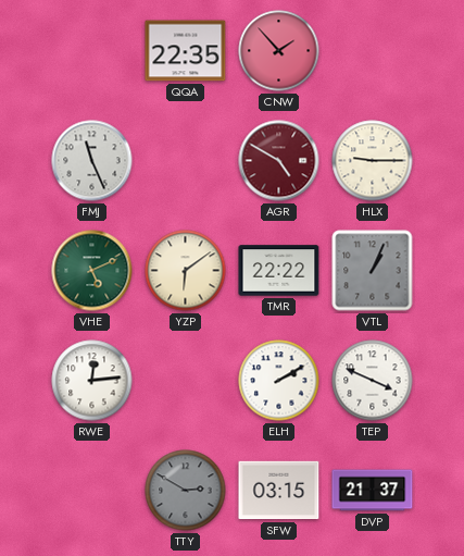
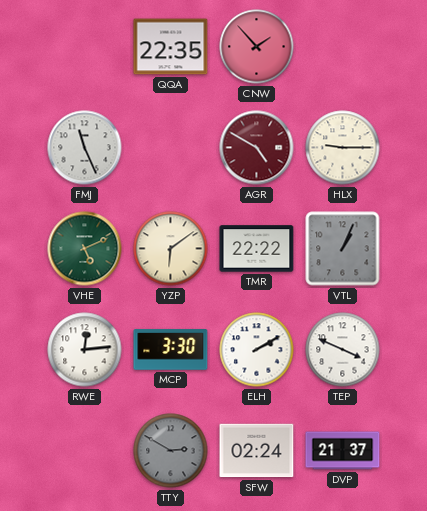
MCP: none -> 3:30
SFW: 03:15 -> 02:24
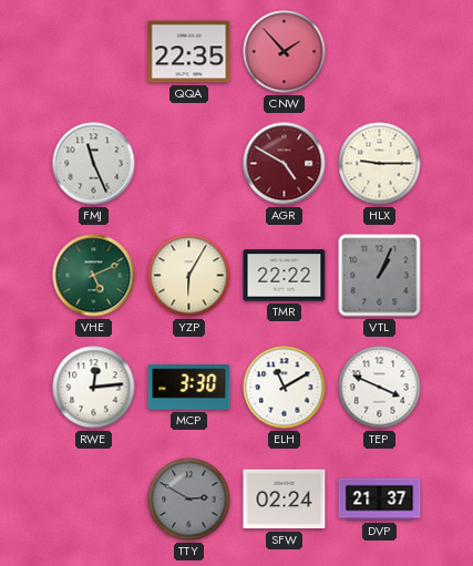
YZP: 6:09 -> 6:05
ELH: 2:10 -> 11:10
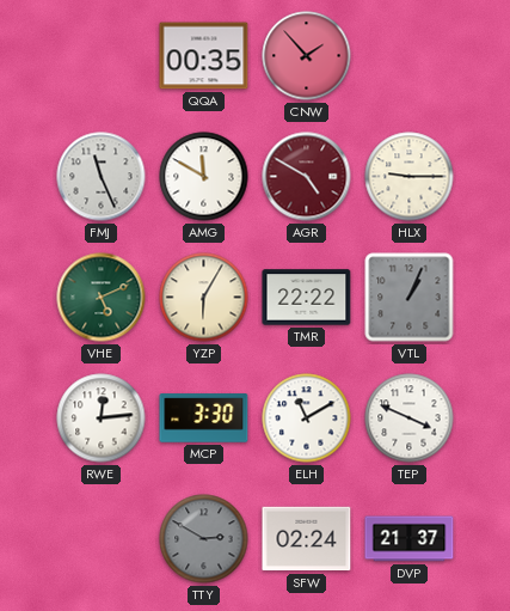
QQA: 22:35 -> 00:35
AMG: none -> 11:50
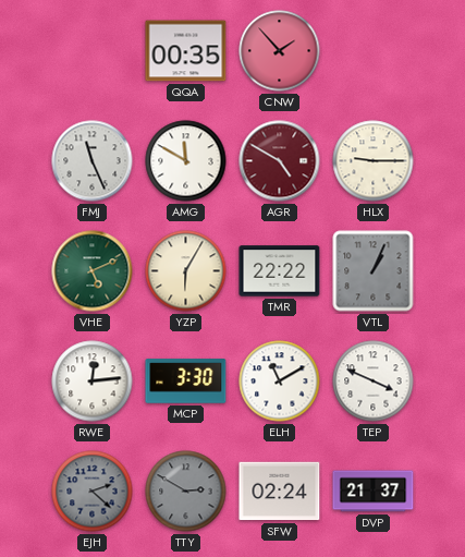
EJH: none -> 2:22
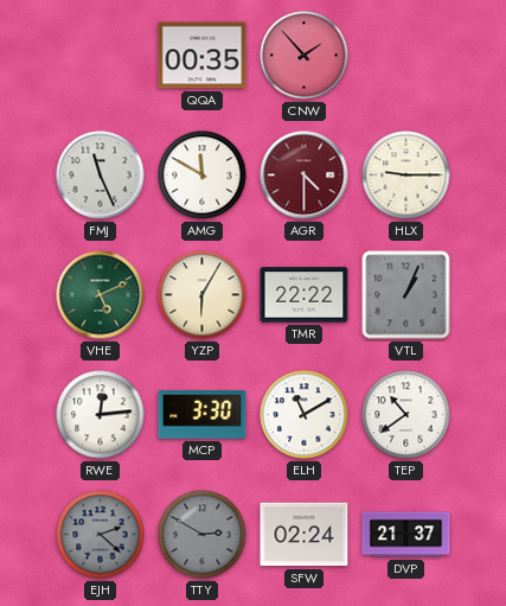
AGR: 4:50 -> 4:30
TEP: 3:49 -> 10:39
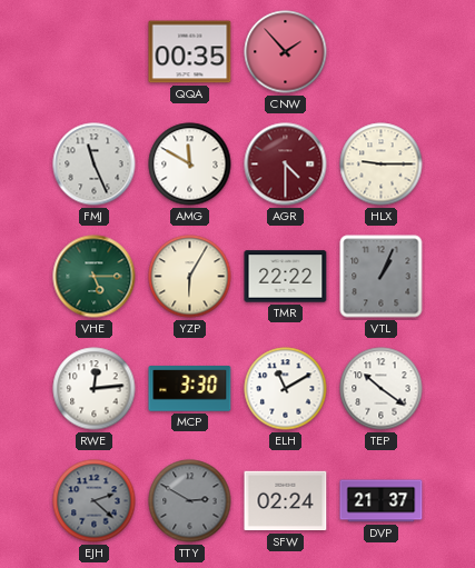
VHE: 5:11 -> 5:15
TEP: 10:39 -> 10:21
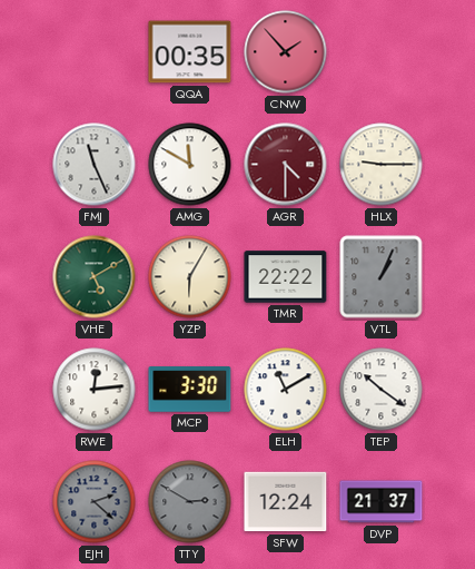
VHE: 5:15 -> 5:10
SFW: 02:24 -> 12:24
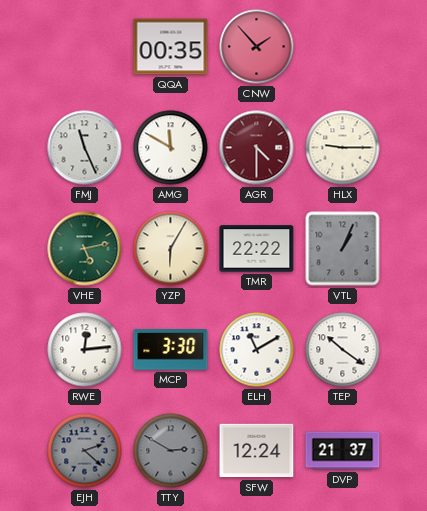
VHE: 5:10 -> 5:13
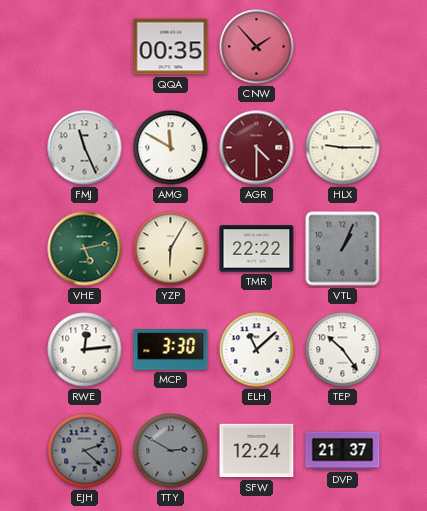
ELH: 11:10 -> 11:08
TEP: 10:21 -> 10:24
